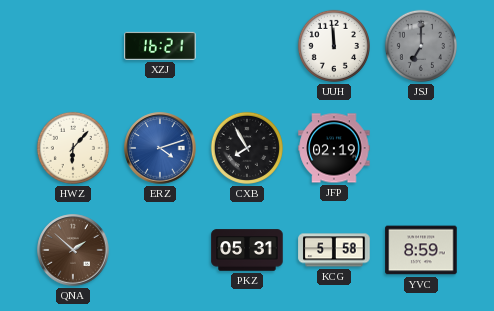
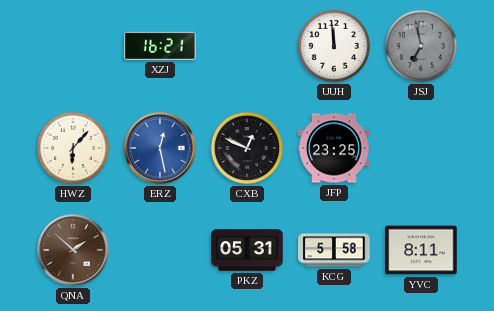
JSJ: 7:00 -> 6:58
ERZ: 4:12 -> 12:28
CXB: 7:55 -> 12:49
JFP: 02:19 -> 23:25
YVC: 8:59 -> 8:11
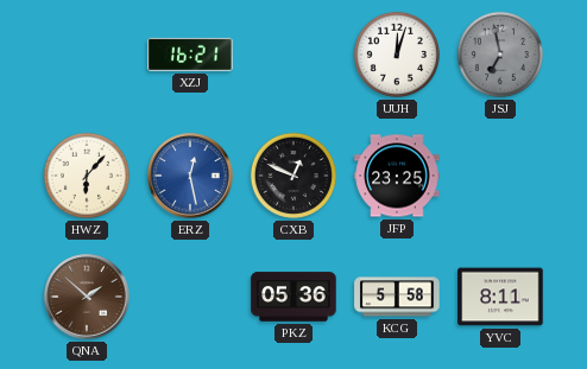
UUH: 11:59 -> 12:03
PKZ: 05:31 -> 05:36
